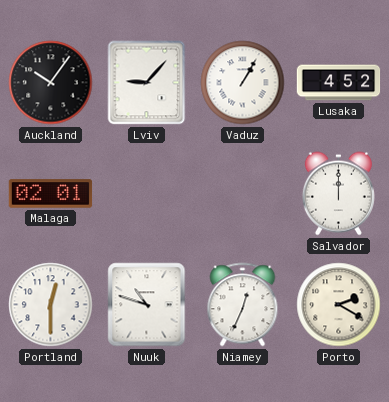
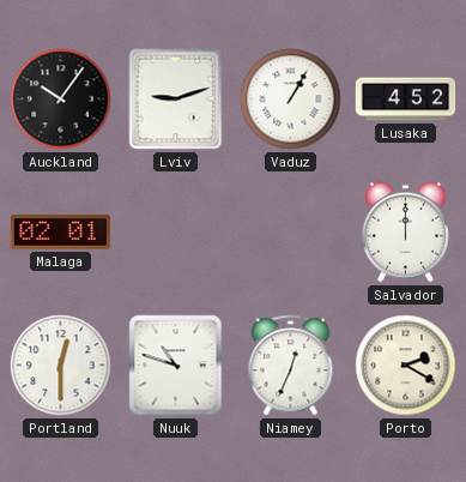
Lviv: 9:07 -> 9:12
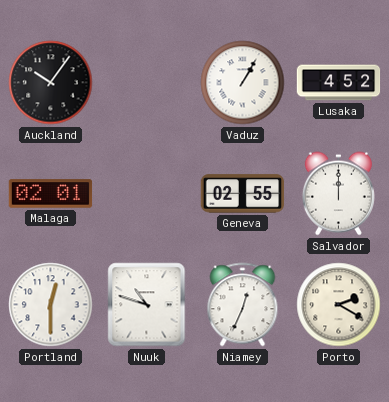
Lviv: 9:12 -> none
Geneva: none -> 02:55
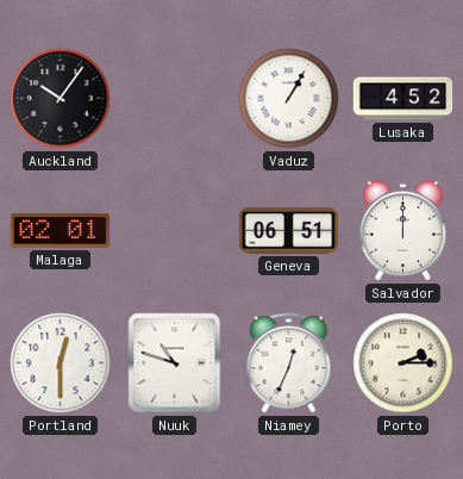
Geneva: 02:55 -> 06:51
Porto: 2:20 -> 2:15
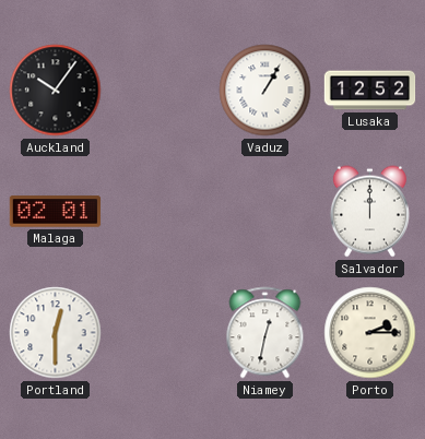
Lusaka: 4:52 -> 12:52
Geneva: 06:51 -> none
Nuuk: 10:48 -> none
Niamey: 12:34 -> 12:32
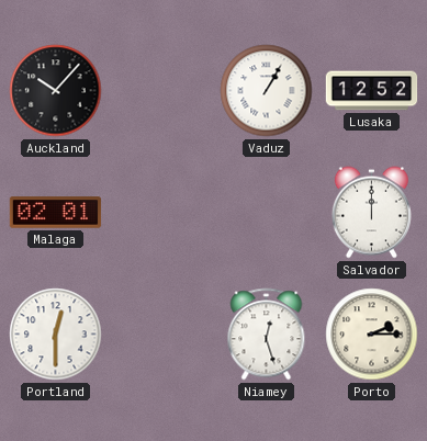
Auckland: 10:06 -> 10:07
Niamey: 12:32 -> 12:27
